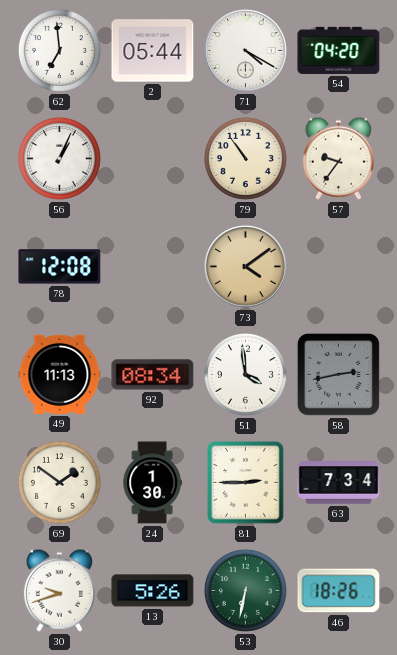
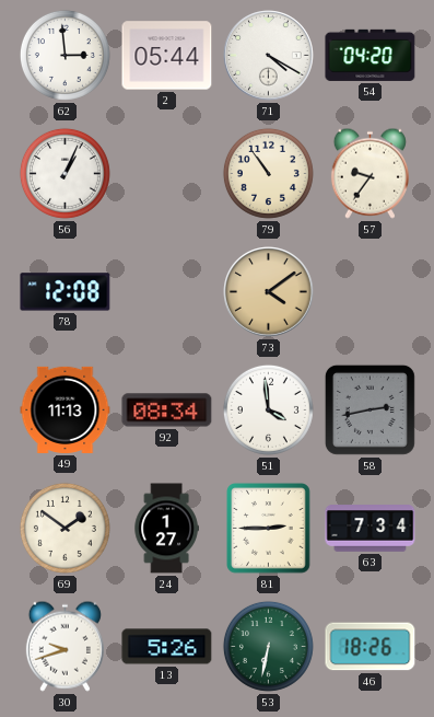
62: 6:59 -> 2:59
24: 1:30 -> 1:27
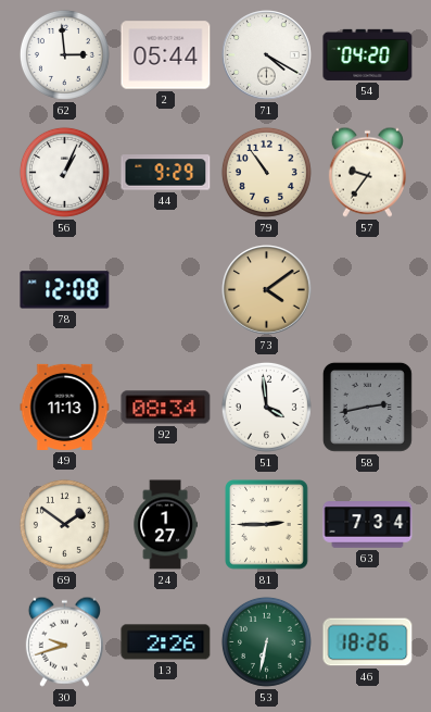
44: none -> 9:29
13: 5:26 -> 2:26
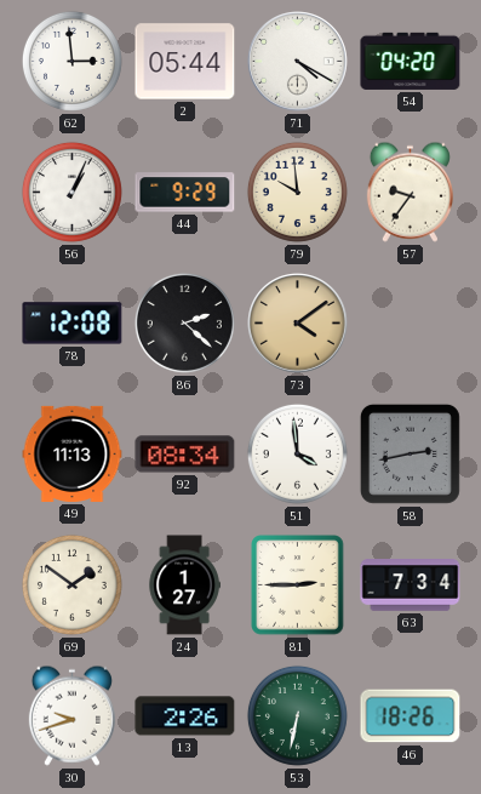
79: 10:54 -> 9:59
86: none -> 2:22
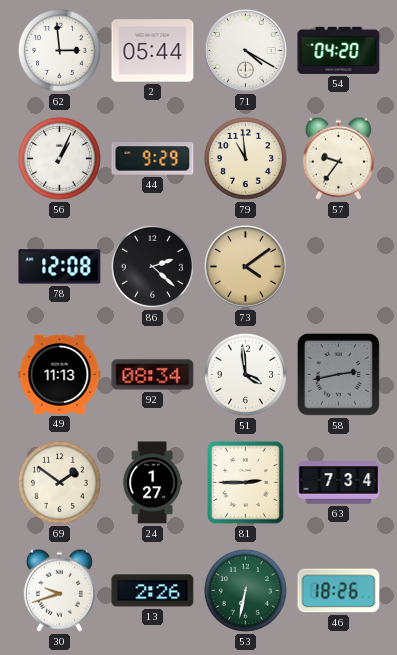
79: 9:59 -> 10:59
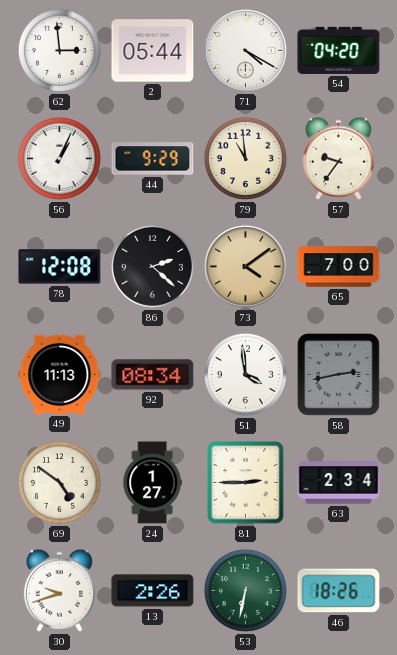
65: none -> 7:00
69: 1:51 -> 4:51
63: 7:34 -> 2:34
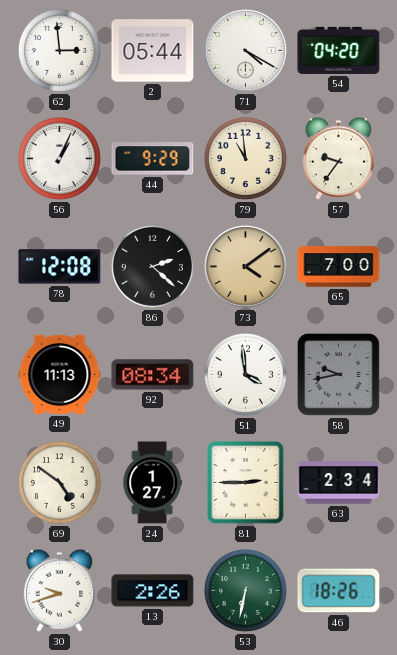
58: 2:43 -> 9:43
